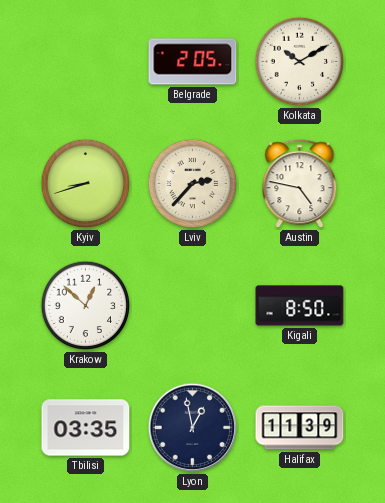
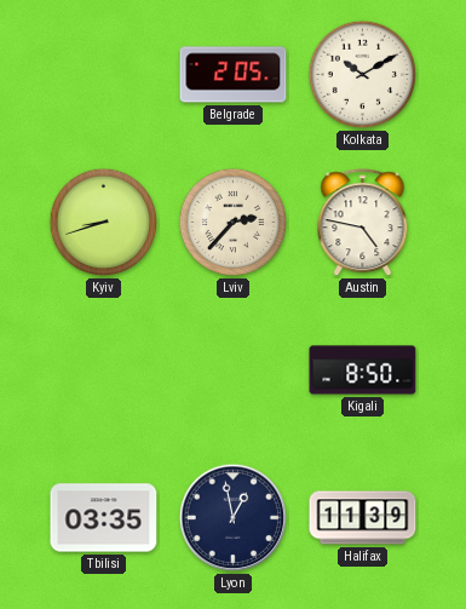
Krakow: 12:52 -> none
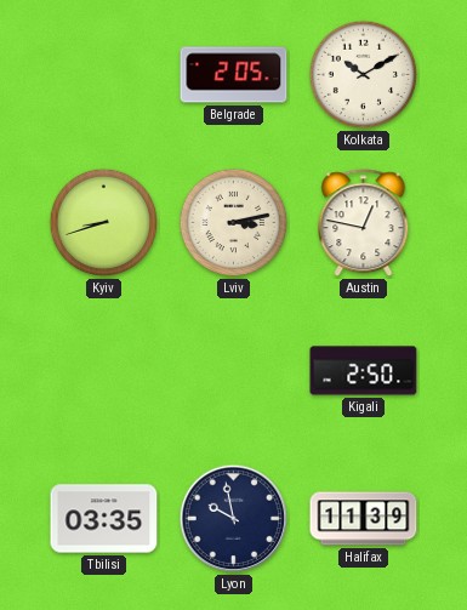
Lviv: 2:37 -> 3:13
Austin: 4:47 -> 12:47
Kigali: 8:50 -> 2:50
Lyon: 12:58 -> 9:58
